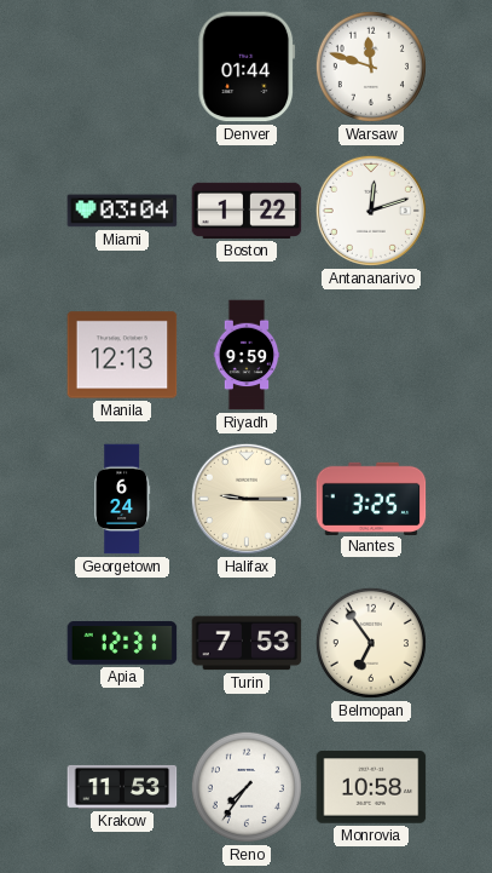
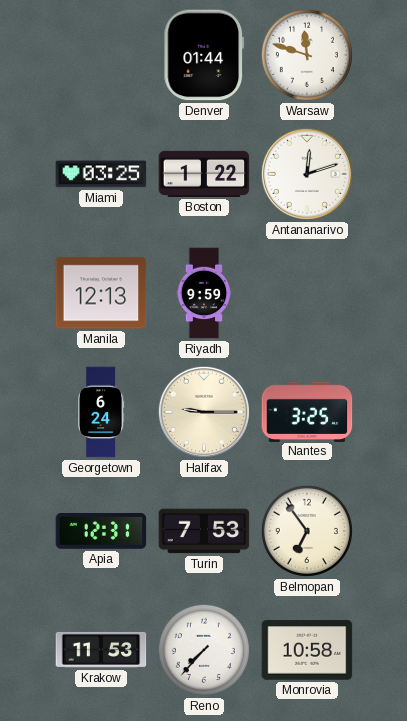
Miami: 03:04 -> 03:25
Reno: 7:36 -> 7:37
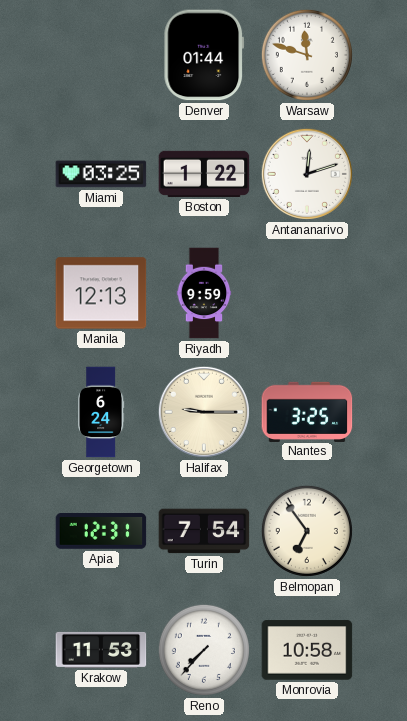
Turin: 7:53 -> 7:54
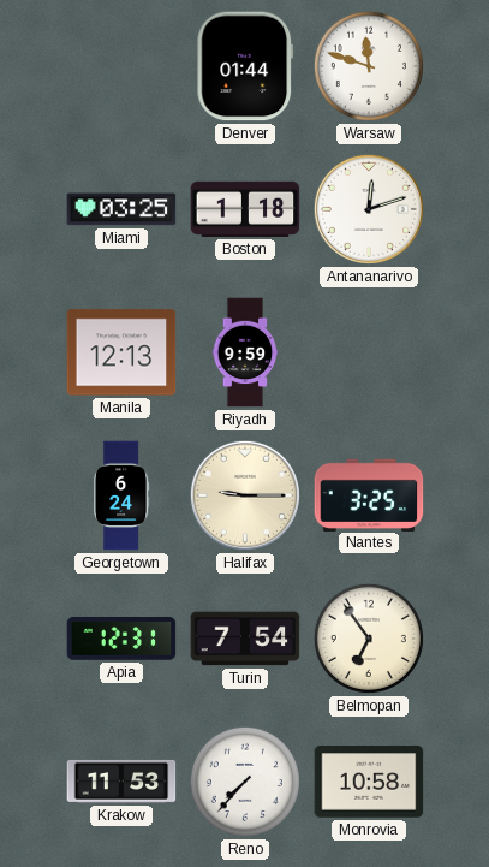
Boston: 1:22 -> 1:18
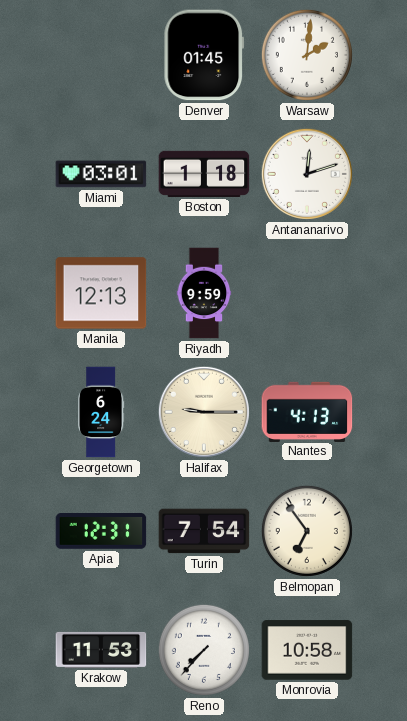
Denver: 01:44 -> 01:45
Warsaw: 11:48 -> 2:01
Miami: 03:25 -> 03:01
Nantes: 3:25 -> 4:13
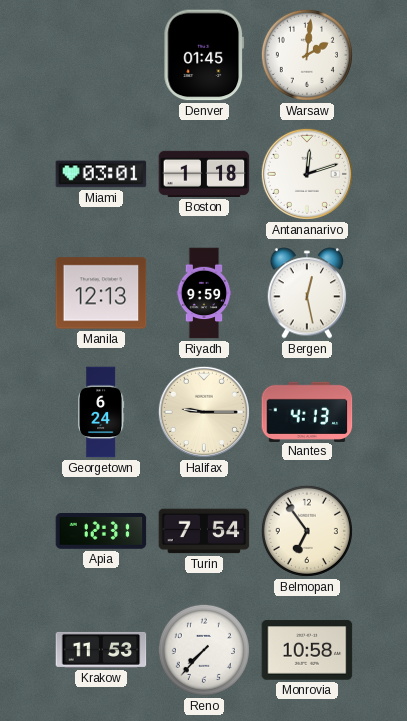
Bergen: none -> 12:28
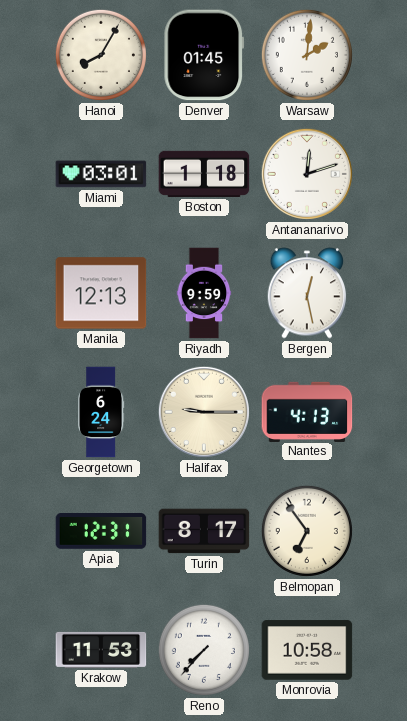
Hanoi: none -> 8:05
Turin: 7:54 -> 8:17
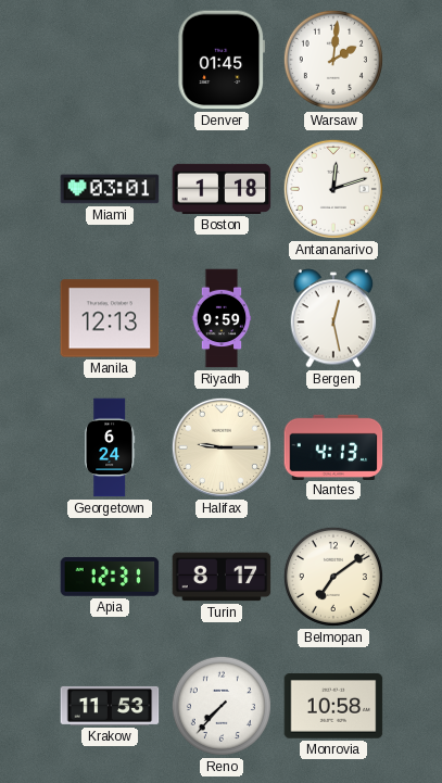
Hanoi: 8:05 -> none
Belmopan: 6:54 -> 7:09
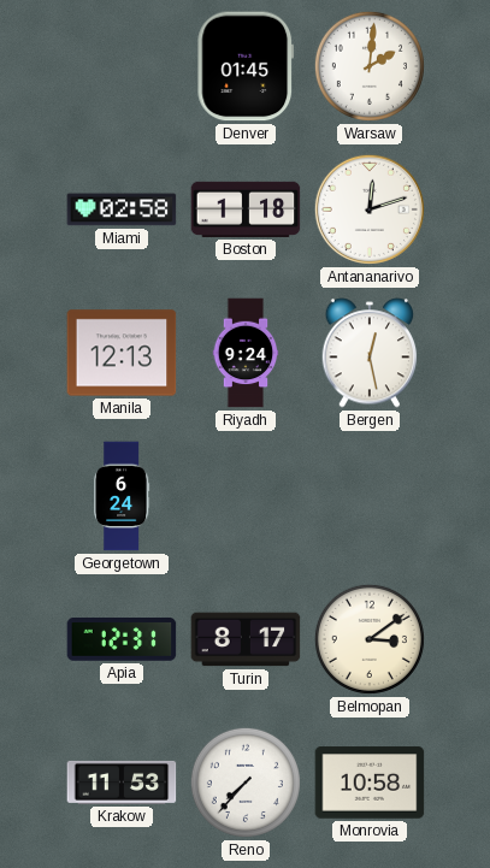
Miami: 03:01 -> 02:58
Riyadh: 9:59 -> 9:24
Halifax: 9:15 -> none
Nantes: 4:13 -> none
Belmopan: 7:09 -> 3:09
